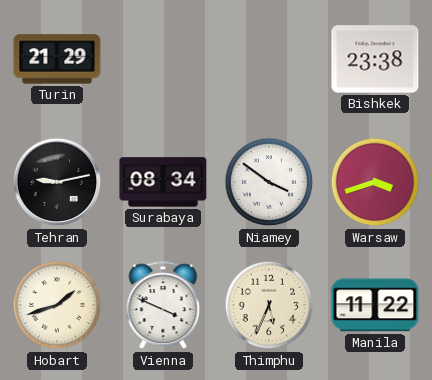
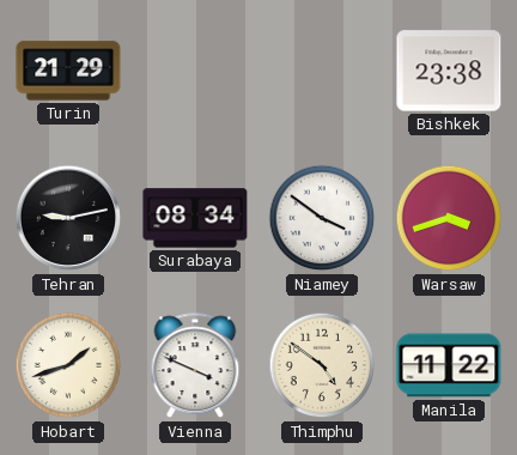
Thimphu: 5:34 -> 4:51
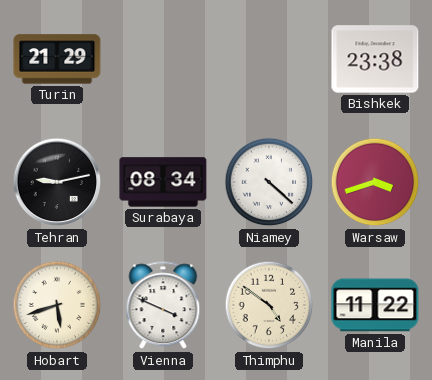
Niamey: 3:51 -> 4:22
Hobart: 1:42 -> 5:42
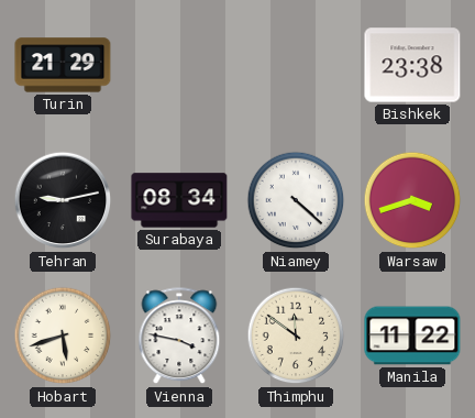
Vienna: 3:49 -> 3:47
Thimphu: 4:51 -> 11:51
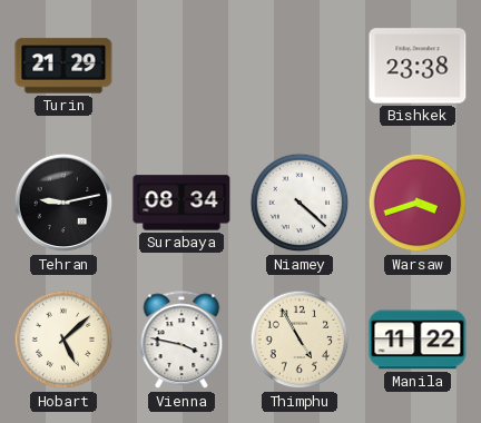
Hobart: 5:42 -> 5:08
Thimphu: 11:51 -> 4:55
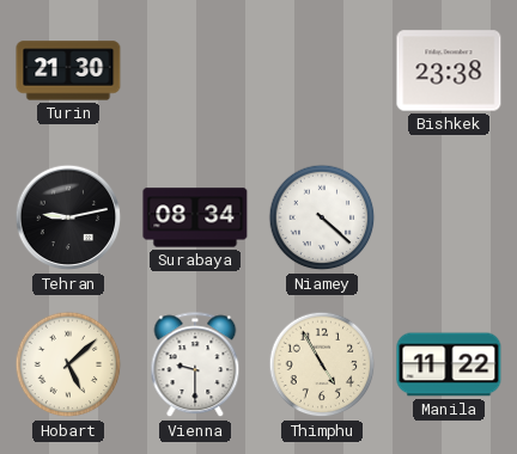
Turin: 21:29 -> 21:30
Warsaw: 3:42 -> none
Vienna: 3:47 -> 9:30
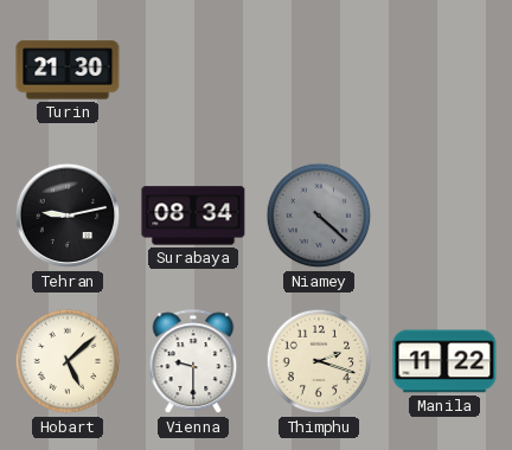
Bishkek: 23:38 -> none
Niamey dial: white -> grey
Thimphu: 4:55 -> 2:18
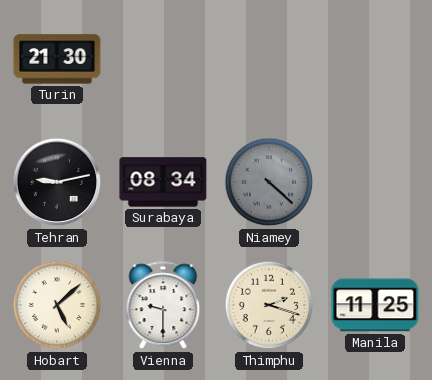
Manila: 11:22 -> 11:25
